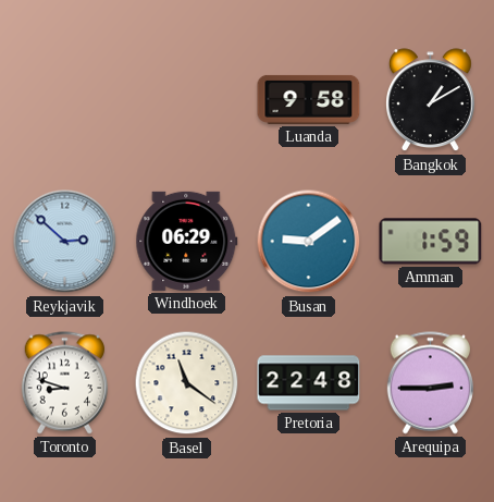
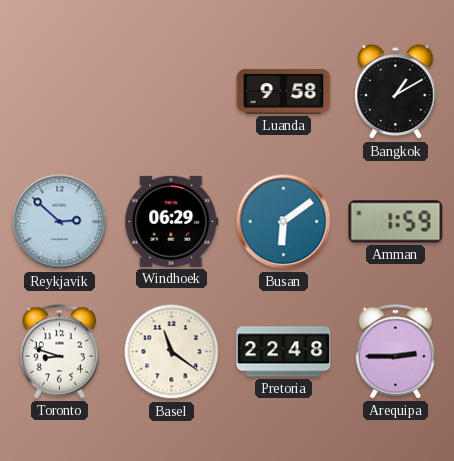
Busan: 9:09 -> 6:09
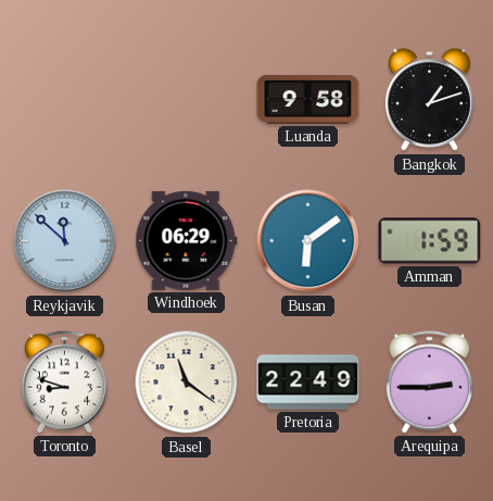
Bangkok: 1:10 -> 1:12
Reykjavik: 2:52 -> 11:52
Pretoria: 22:48 -> 22:49
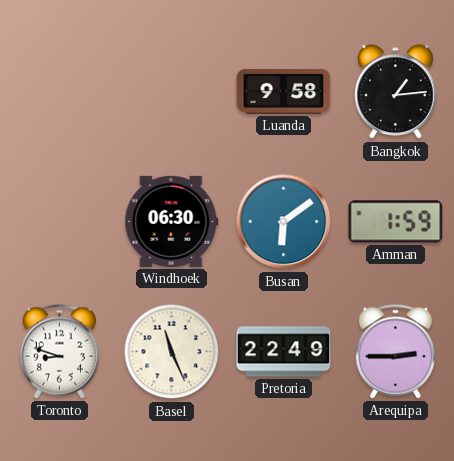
Bangkok: 1:12 -> 1:14
Reykjavik: 11:52 -> none
Windhoek: 06:29 -> 06:30
Basel: 11:21 -> 11:26
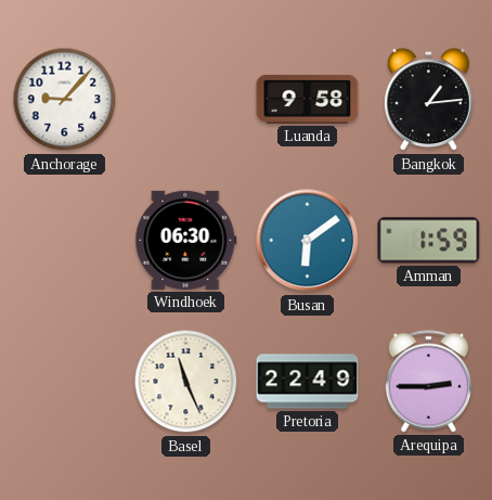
Anchorage: none -> 9:07
Toronto: 8:48 -> none
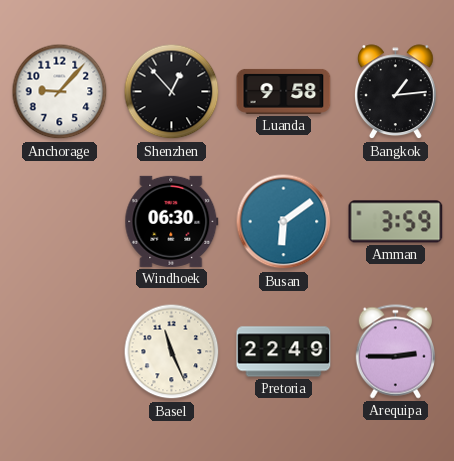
Shenzhen: none -> 12:53
Amman: 1:59 -> 3:59
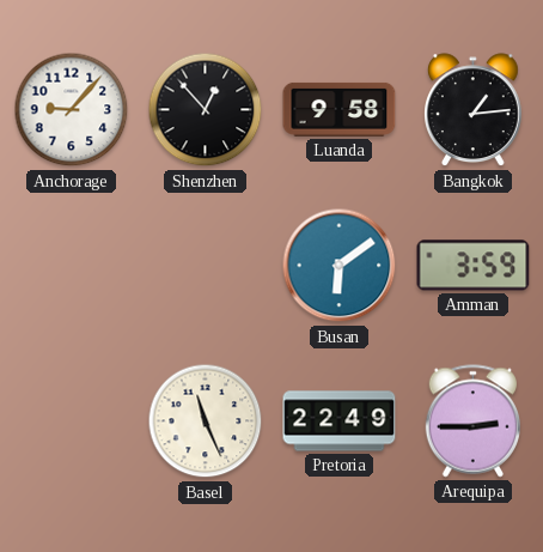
Windhoek: 06:30 -> none
